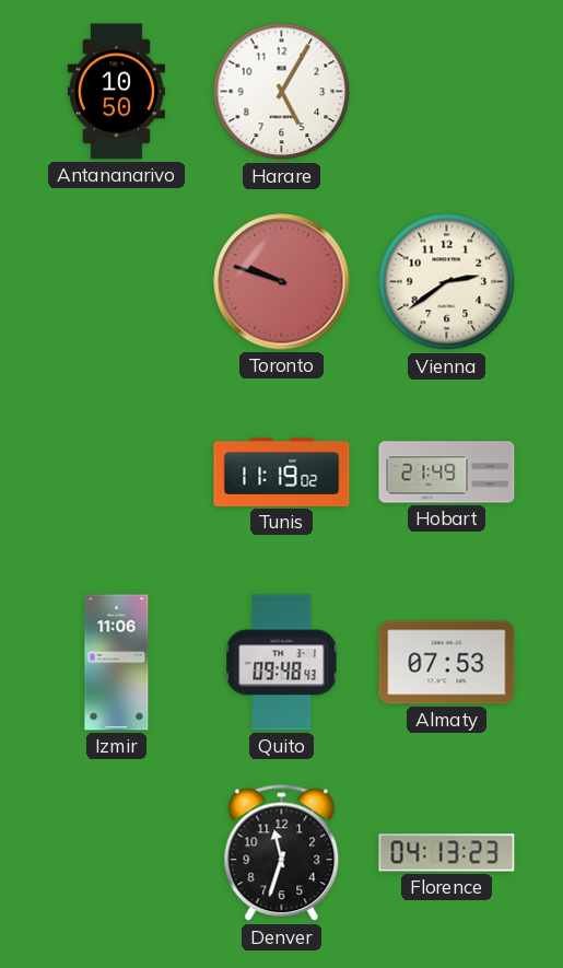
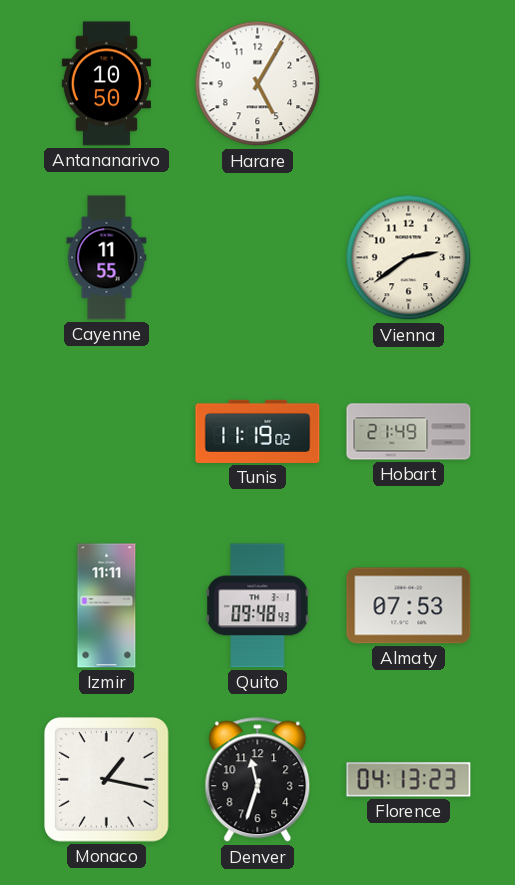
Cayenne: none -> 11:55
Toronto: 9:48 -> none
Izmir: 11:06 -> 11:11
Monaco: none -> 1:17
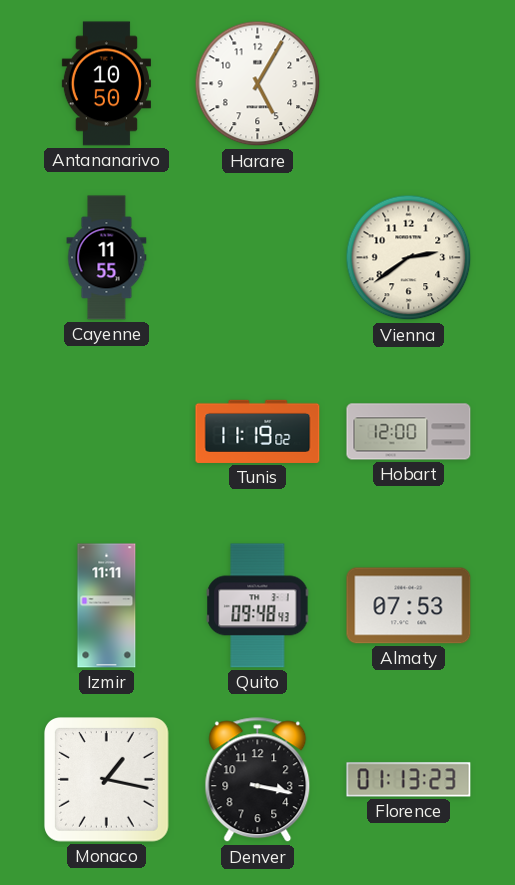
Hobart: 21:49 -> 12:00
Denver: 11:33 -> 3:17
Florence: 04:13 -> 01:13
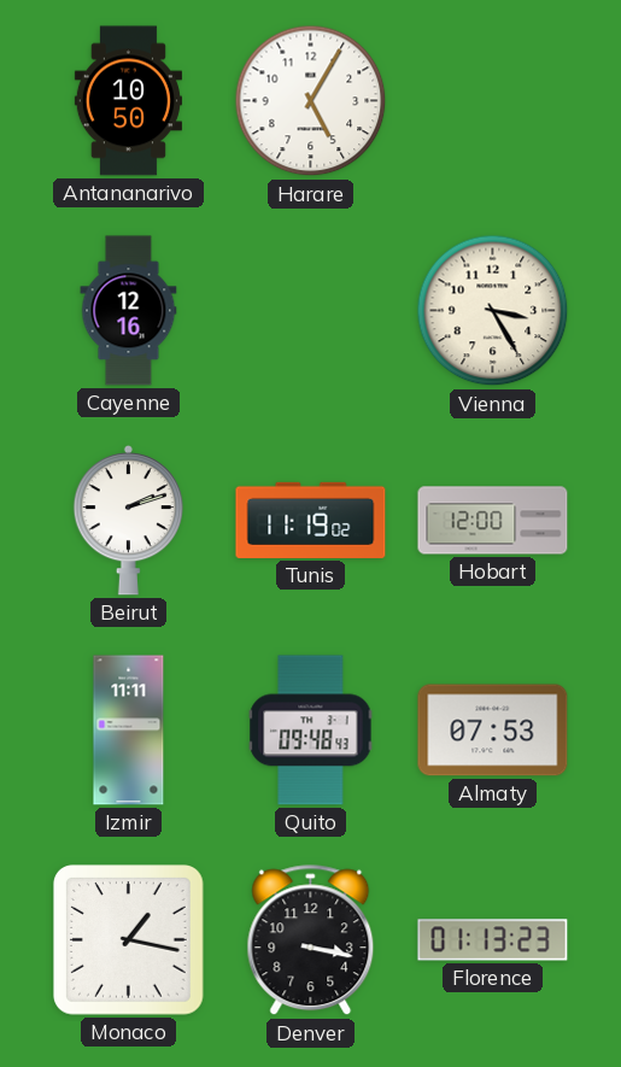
Cayenne: 11:55 -> 12:16
Vienna: 2:39 -> 3:25
Beirut: none -> 2:12
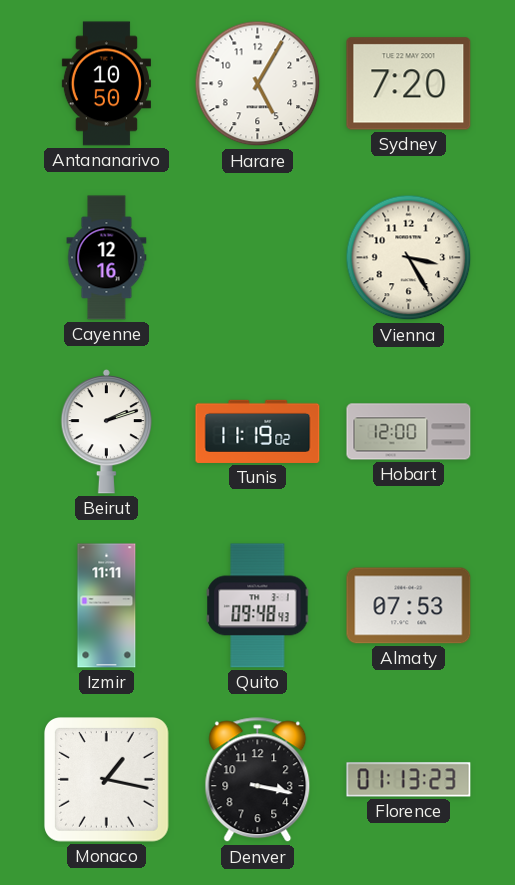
Sydney: none -> 7:20
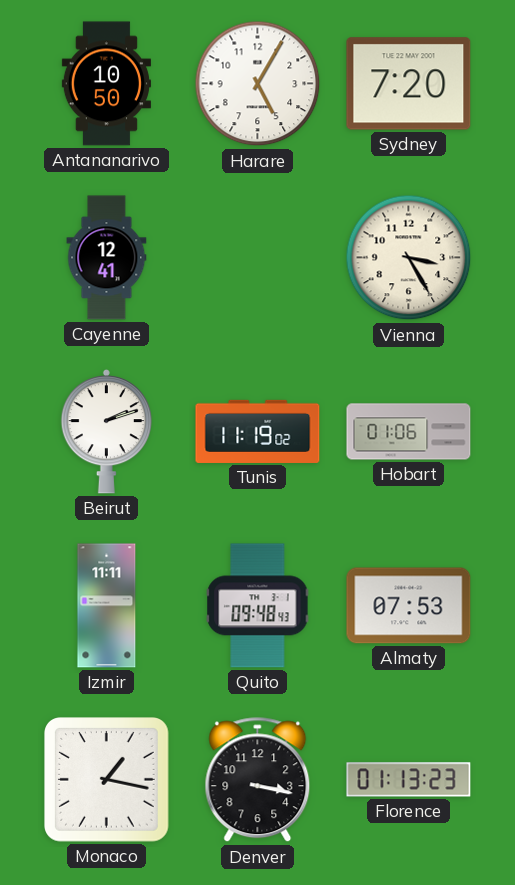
Cayenne: 12:16 -> 12:41
Hobart: 12:00 -> 01:06
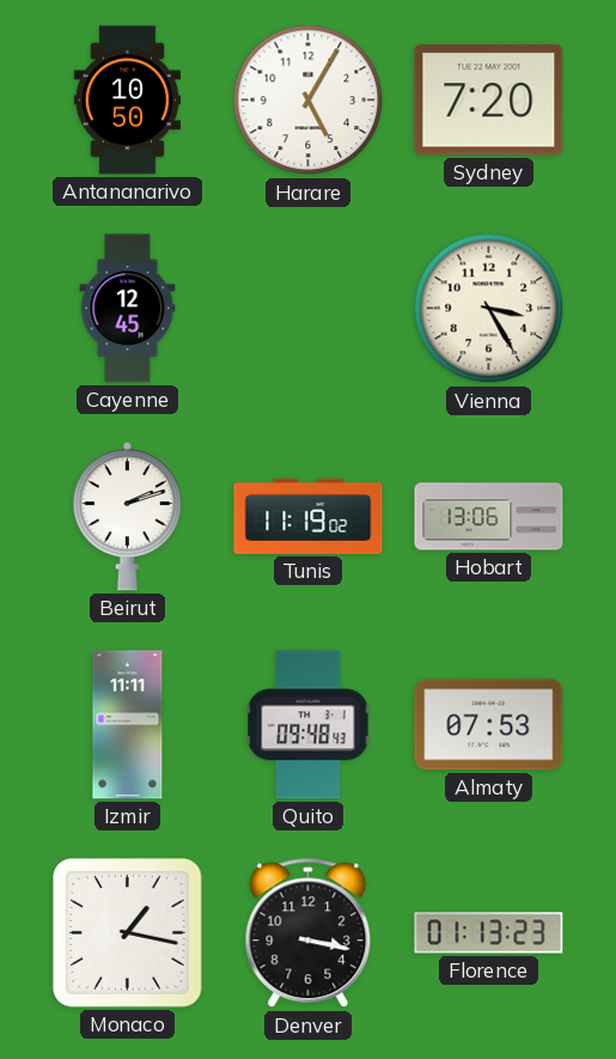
Cayenne: 12:41 -> 12:45
Hobart: 01:06 -> 13:06
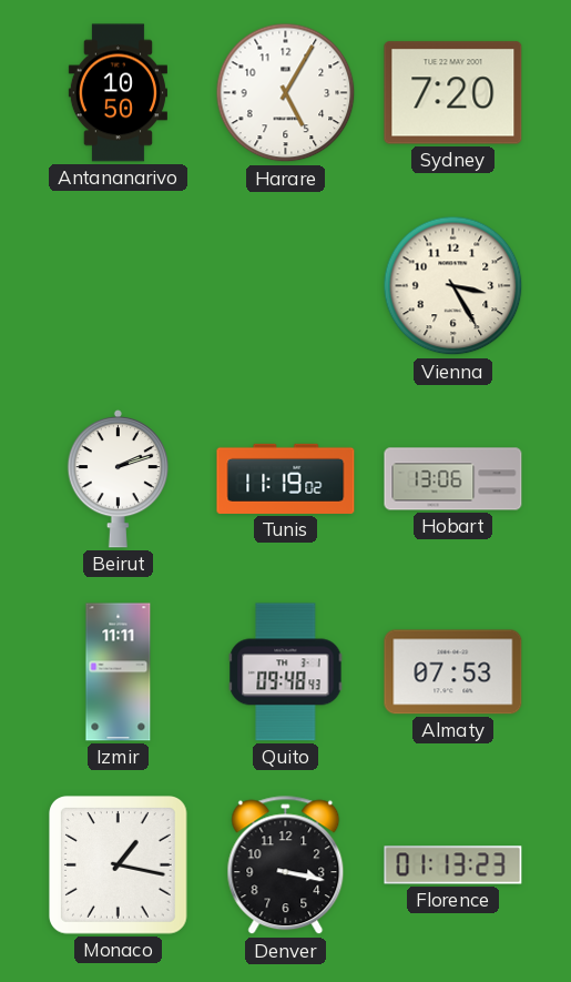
Cayenne: 12:45 -> none
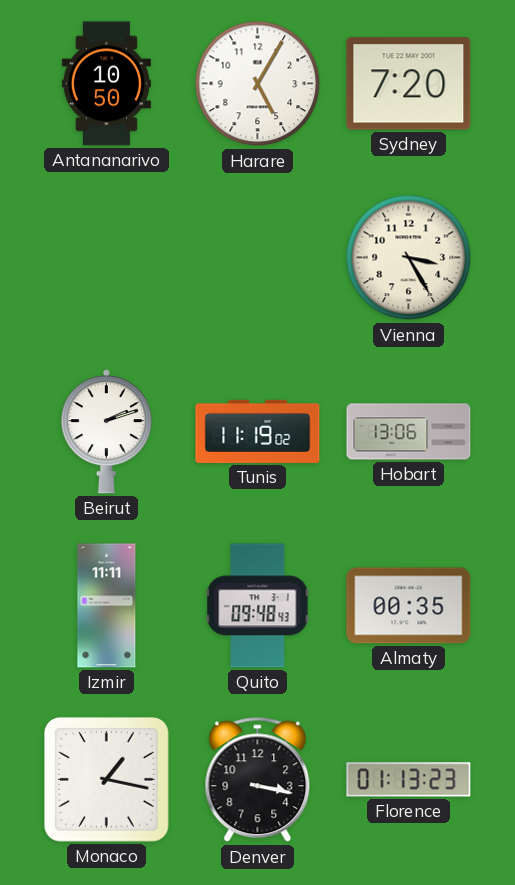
Almaty: 07:53 -> 00:35
